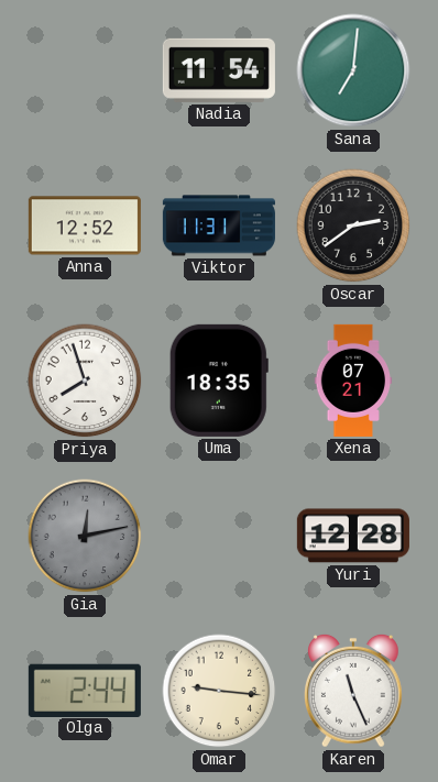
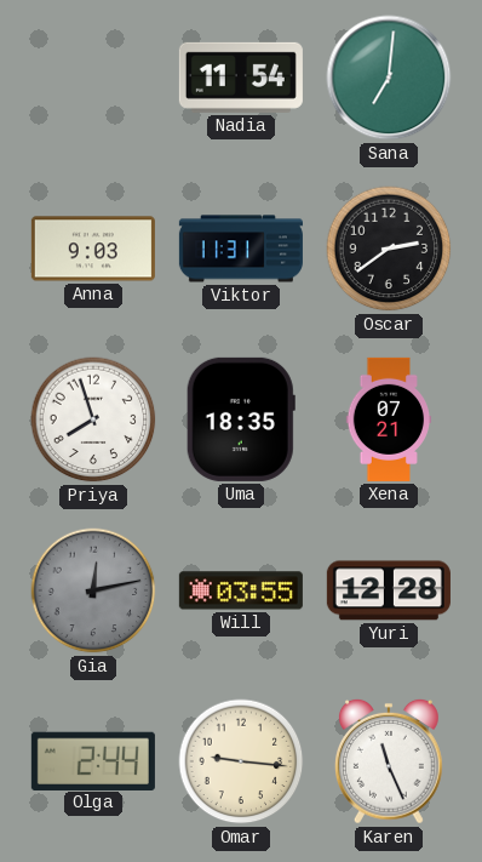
Anna: 12:52 -> 9:03
Will: none -> 03:55
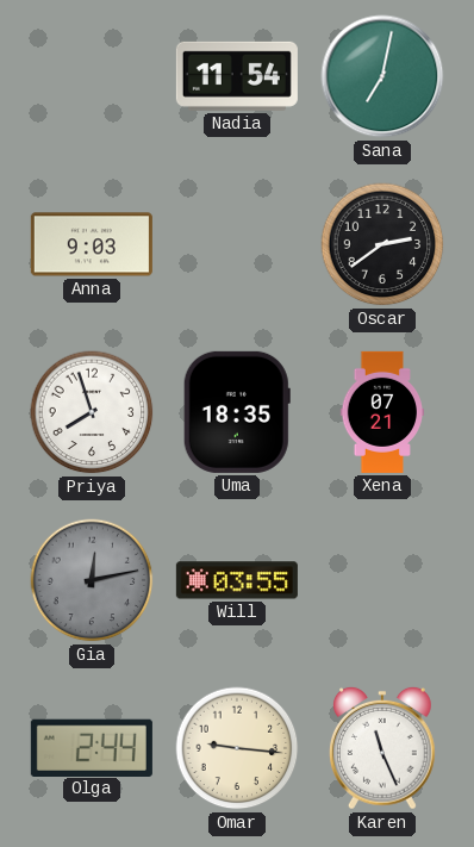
Sana: 7:01 -> 7:02
Viktor: 11:31 -> none
Yuri: 12:28 -> none
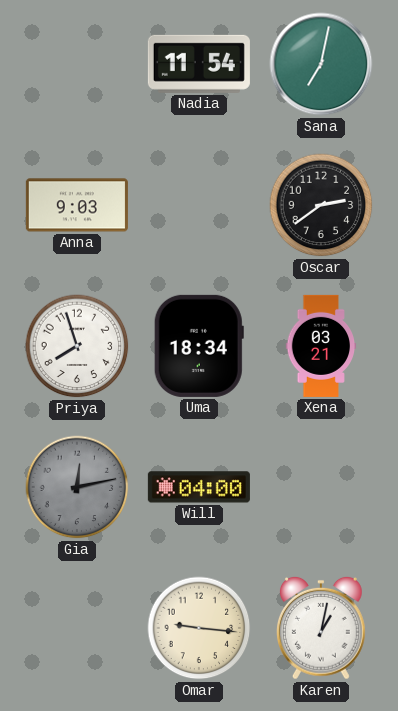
Uma: 18:35 -> 18:34
Xena: 07:21 -> 03:21
Will: 03:55 -> 04:00
Olga: 2:44 -> none
Karen: 11:26 -> 1:02
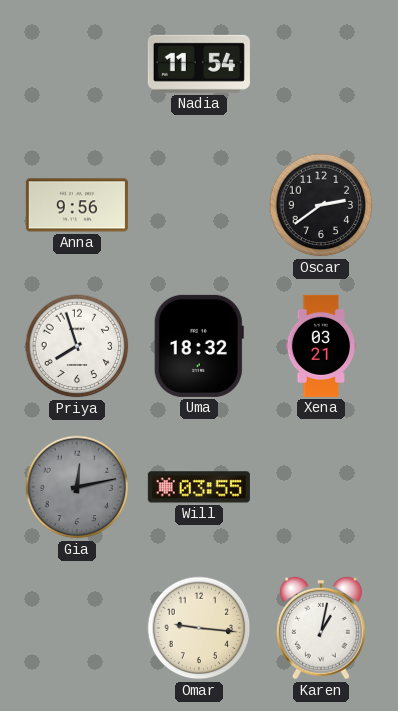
Sana: 7:02 -> none
Anna: 9:03 -> 9:56
Uma: 18:34 -> 18:32
Will: 04:00 -> 03:55
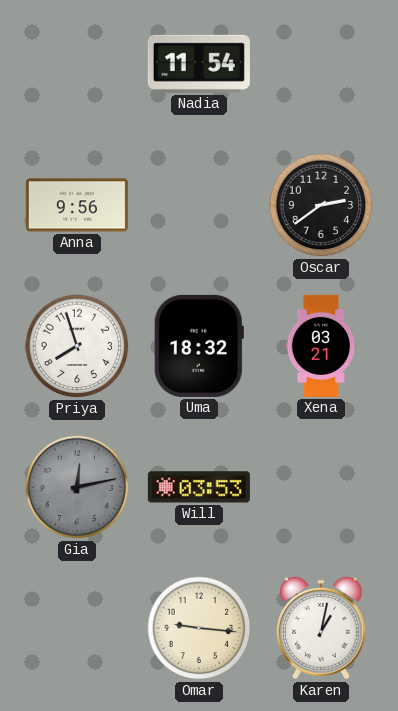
Will: 03:55 -> 03:53
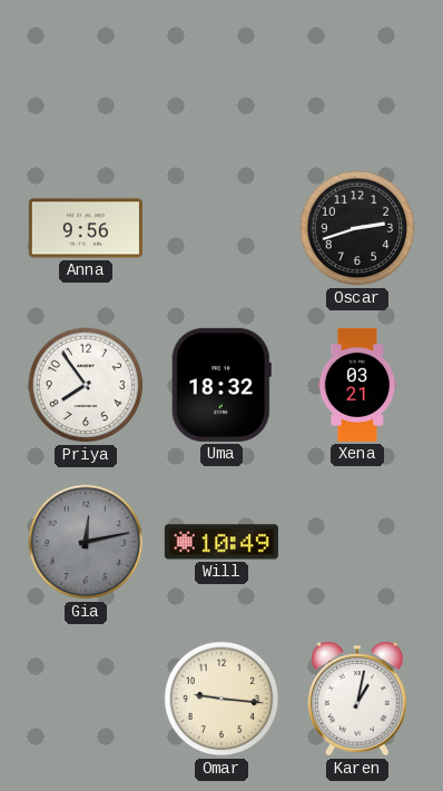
Nadia: 11:54 -> none
Oscar: 2:39 -> 2:42
Priya: 7:57 -> 7:54
Will: 03:53 -> 10:49
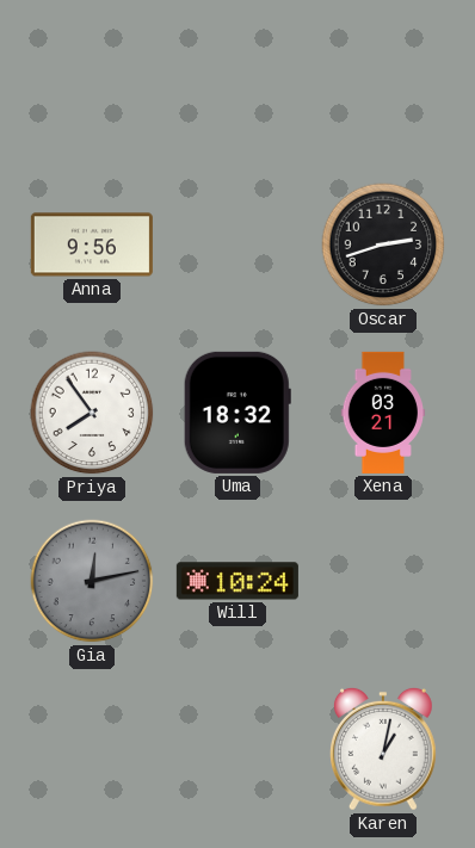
Will: 10:49 -> 10:24
Omar: 9:16 -> none
